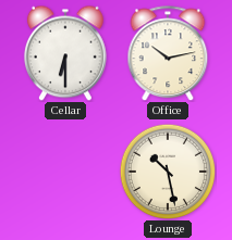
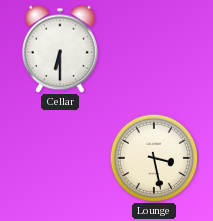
Office: 10:13 -> none
Lounge: 10:28 -> 3:28
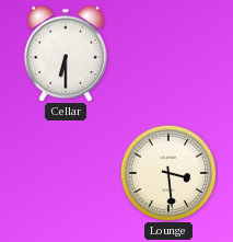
Lounge: 3:28 -> 3:29
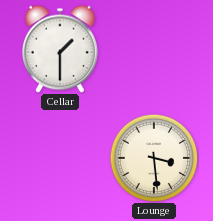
Cellar: 6:30 -> 1:30
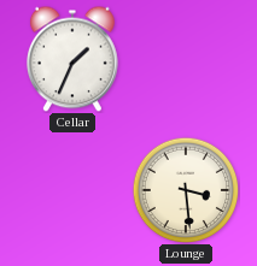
Cellar: 1:30 -> 1:34
